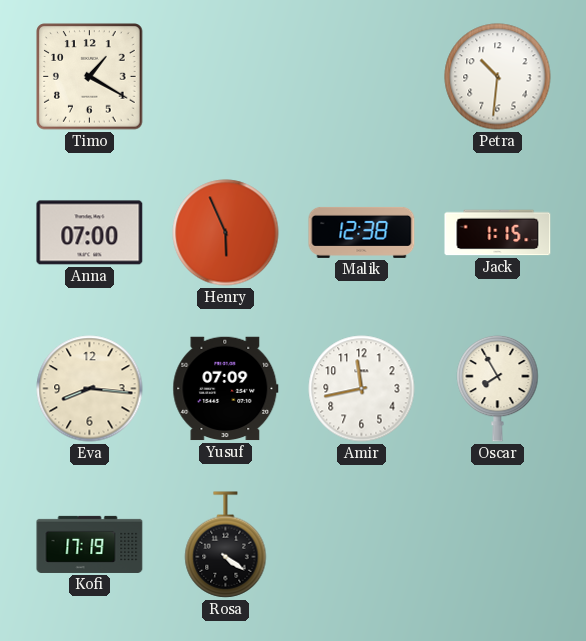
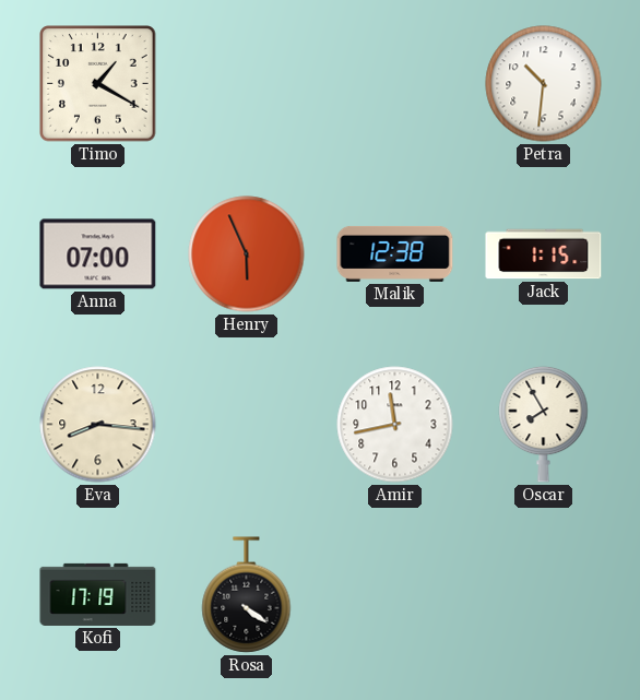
Yusuf: 07:09 -> none
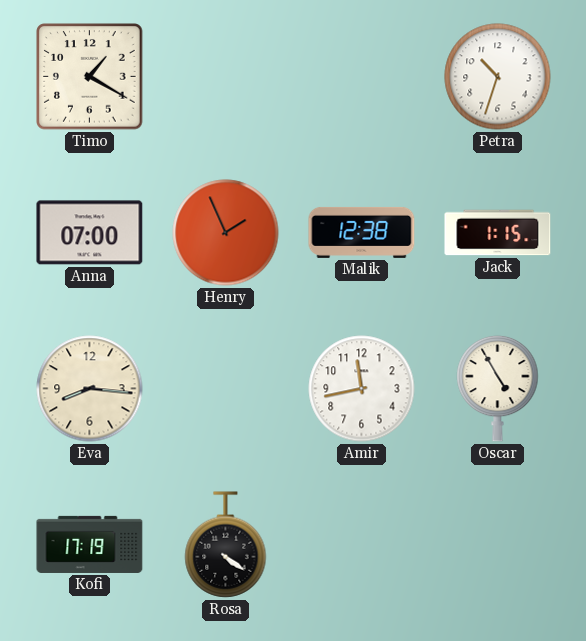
Petra: 10:31 -> 10:33
Henry: 5:56 -> 1:56
Oscar: 7:55 -> 4:55
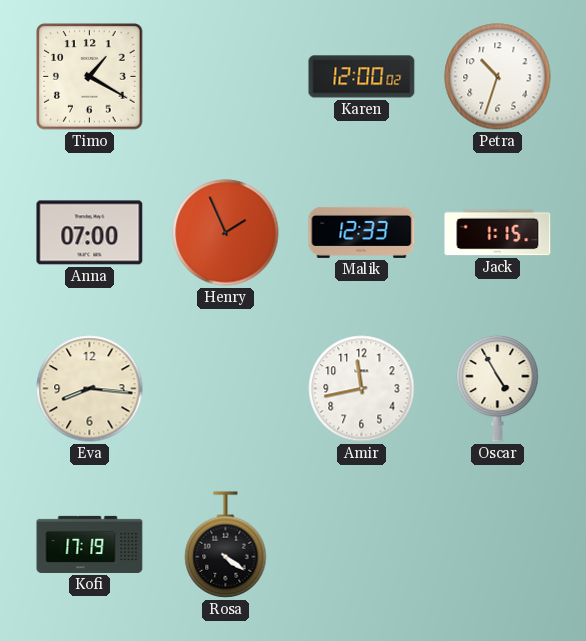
Karen: none -> 12:00
Malik: 12:38 -> 12:33
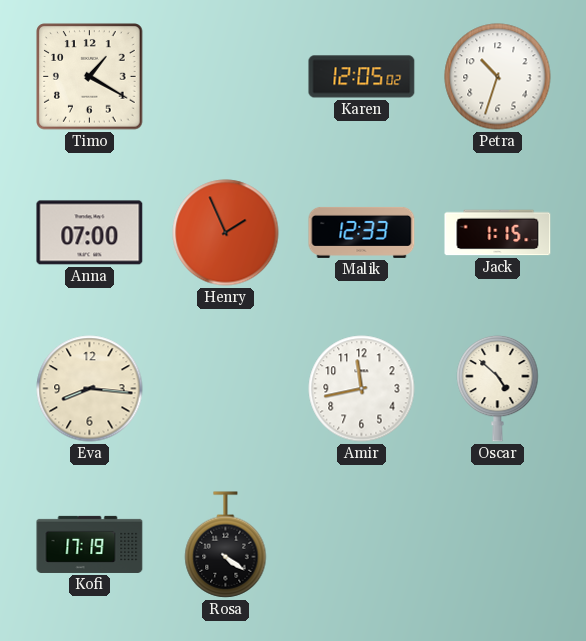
Karen: 12:00 -> 12:05
Oscar: 4:55 -> 4:52
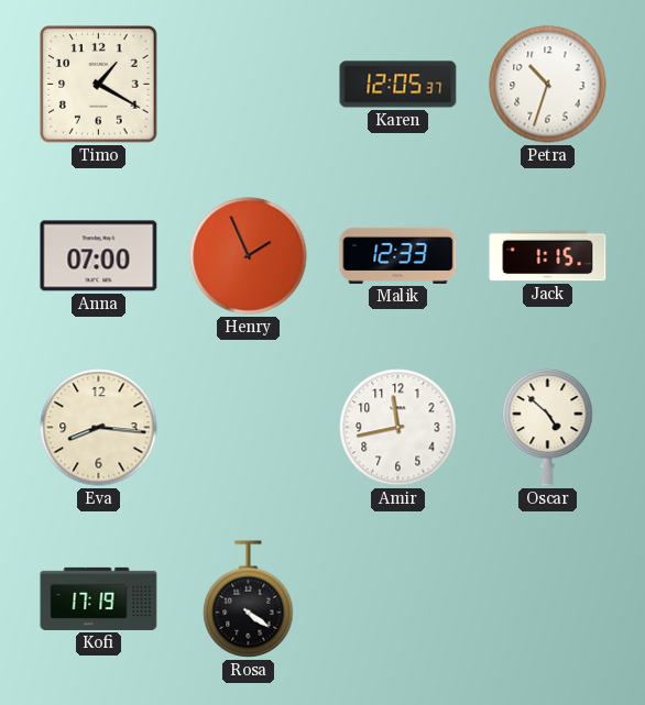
Karen: 12:05:02 -> 12:05:37
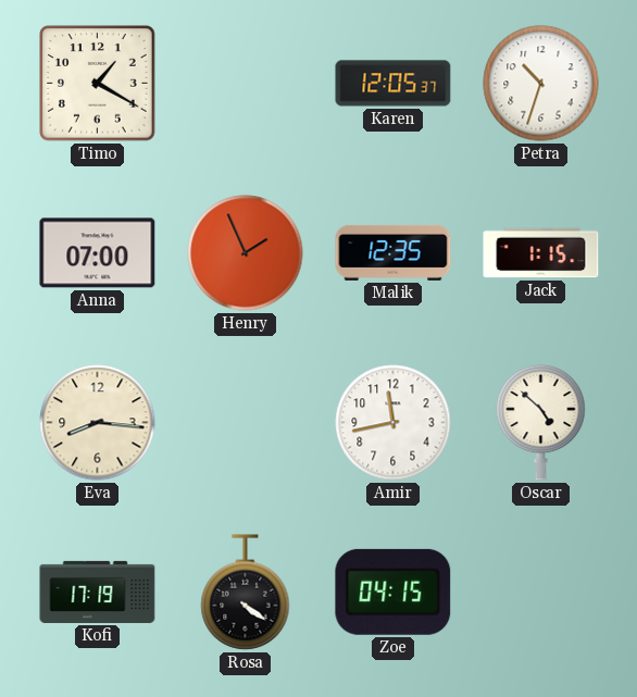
Malik: 12:33 -> 12:35
Zoe: none -> 04:15
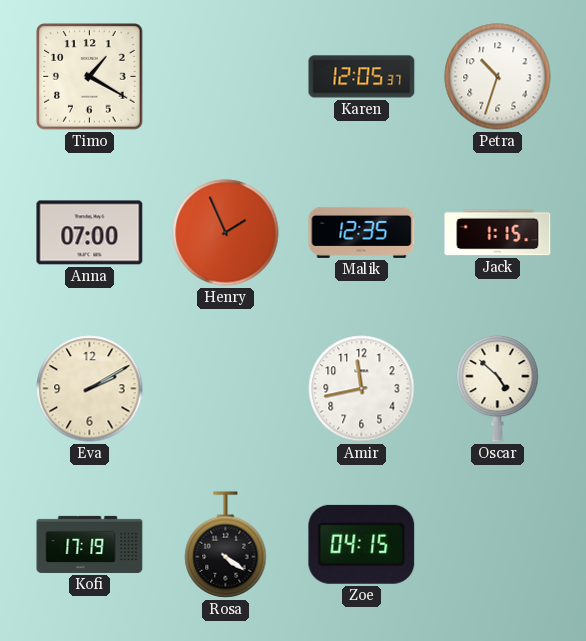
Eva: 8:16 -> 2:10
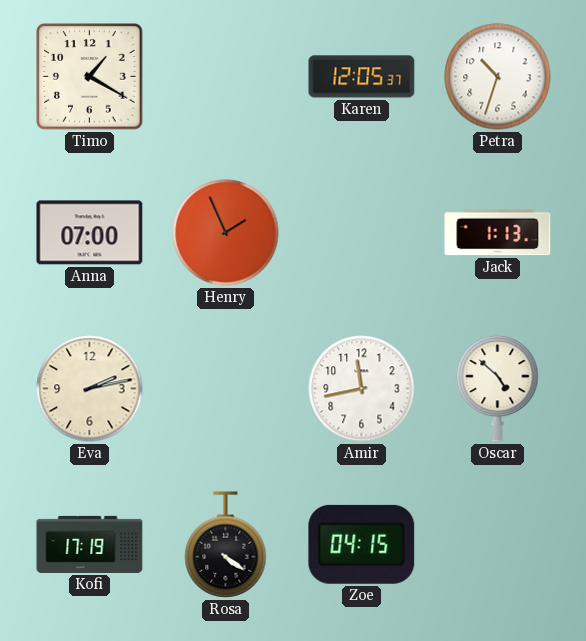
Malik: 12:35 -> none
Jack: 1:15 -> 1:13
Eva: 2:10 -> 2:13
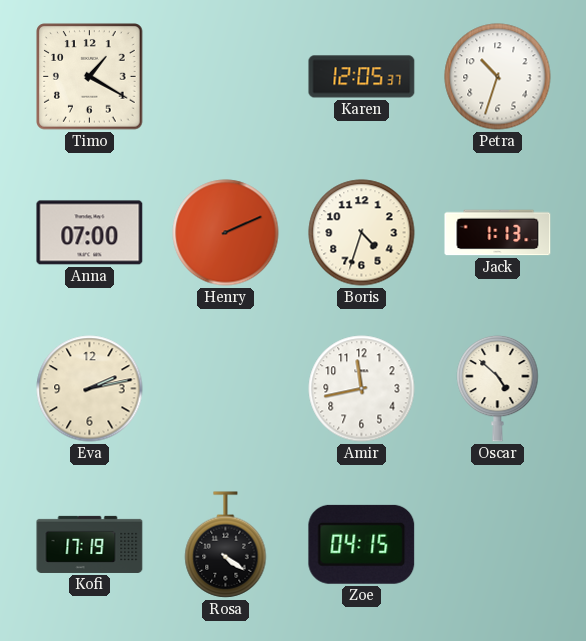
Henry: 1:56 -> 2:11
Boris: none -> 4:33
